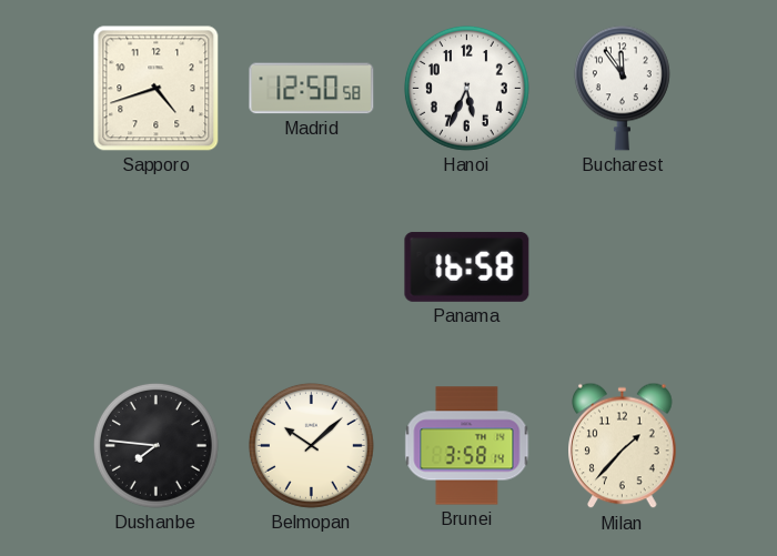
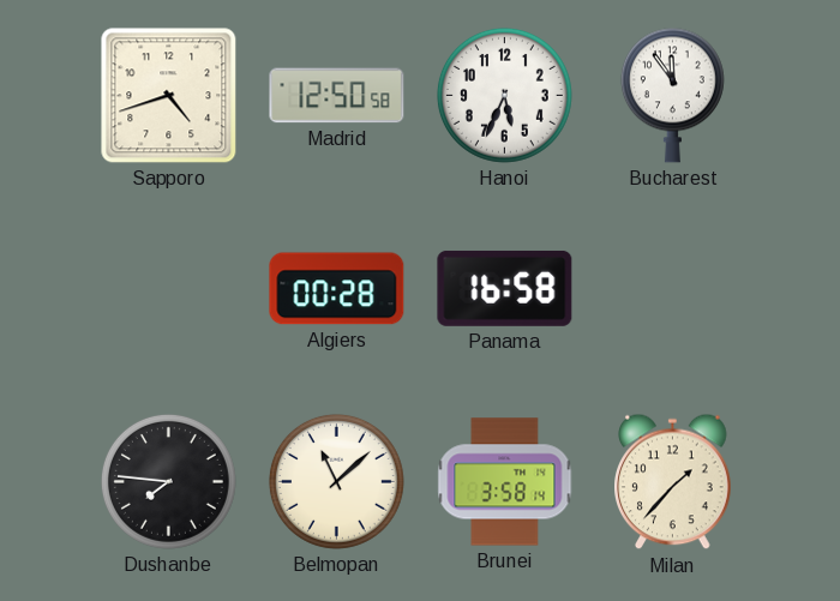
Algiers: none -> 00:28
Belmopan: 10:08 -> 11:08
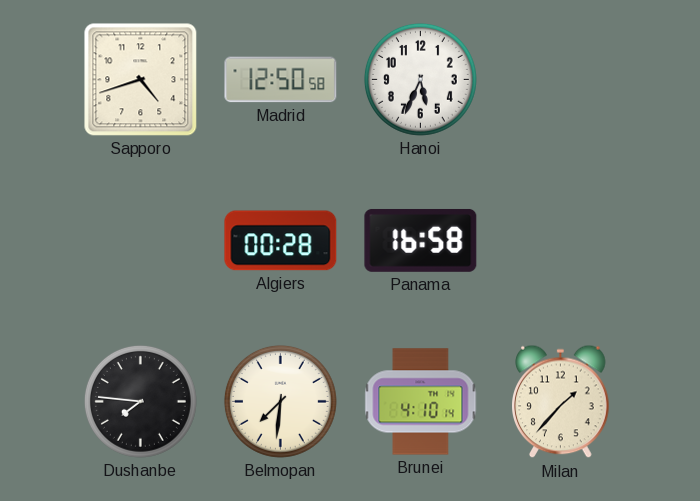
Bucharest: 11:54 -> none
Belmopan: 11:08 -> 7:31
Brunei: 3:58 -> 4:10
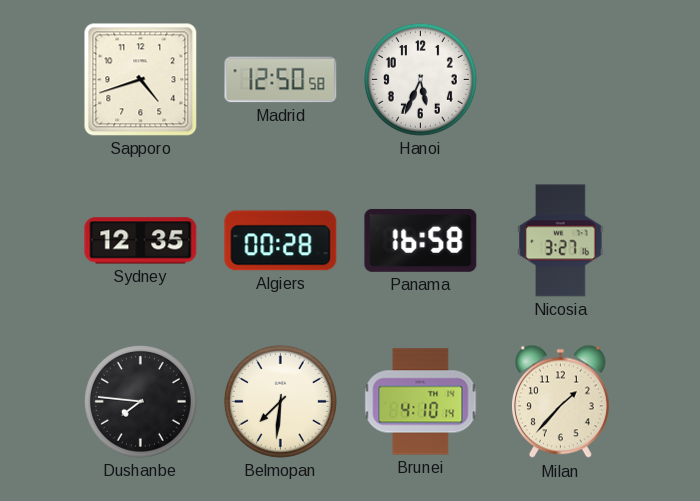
Sydney: none -> 12:35
Nicosia: none -> 3:27
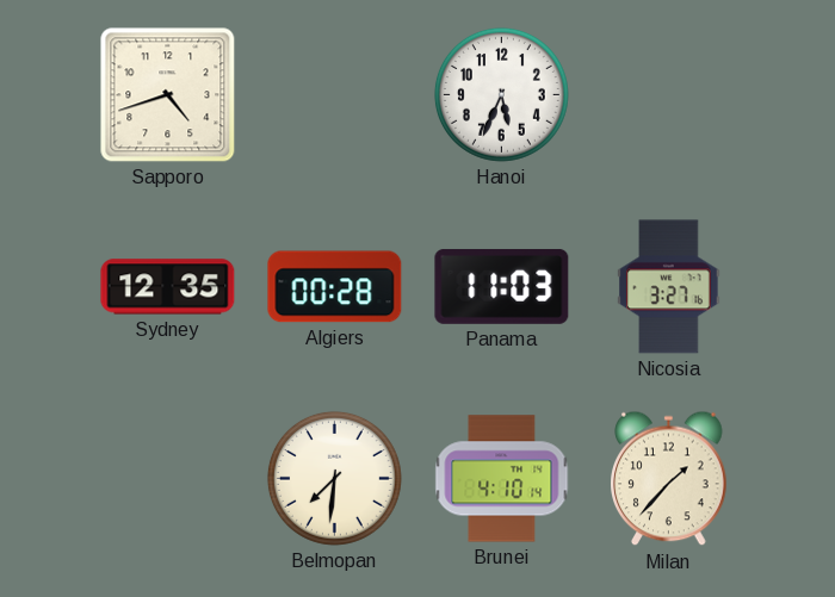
Madrid: 12:50 -> none
Panama: 16:58 -> 11:03
Dushanbe: 7:46 -> none
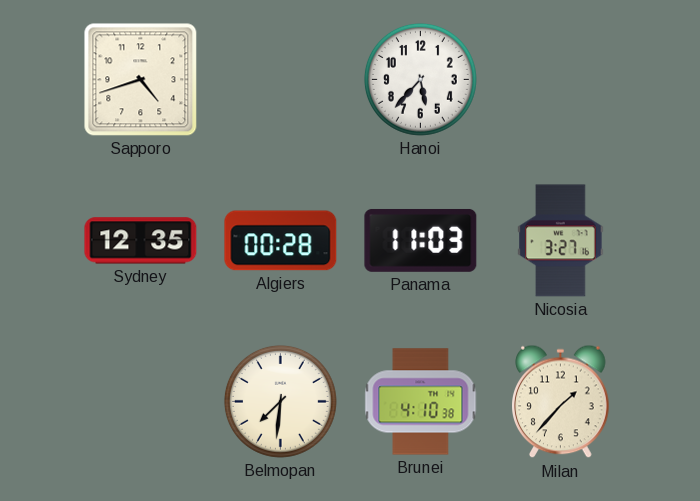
Hanoi: 5:34 -> 5:37
Brunei: 4:10:14 -> 4:10:38
